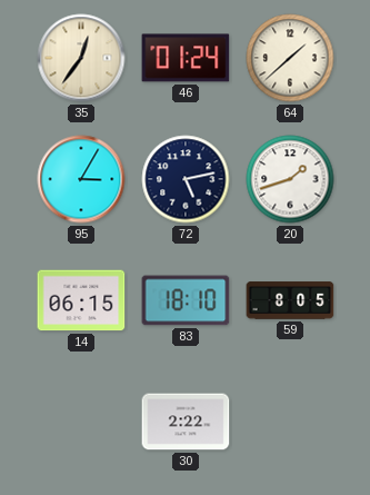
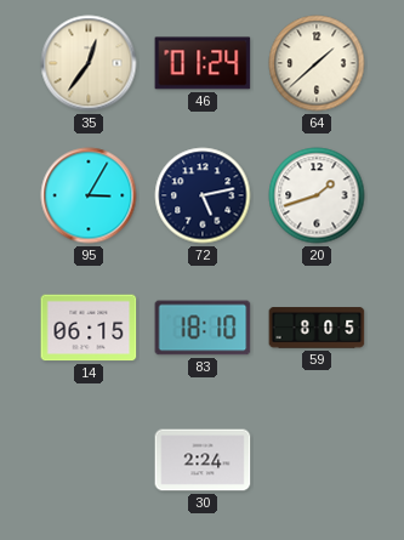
30: 2:22 -> 2:24
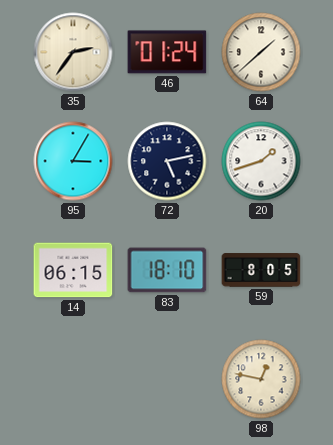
35: 12:36 -> 2:36
30: 2:24 -> none
98: none -> 12:47
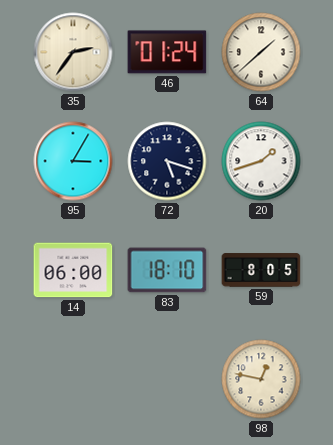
72: 5:13 -> 5:18
14: 06:15 -> 06:00
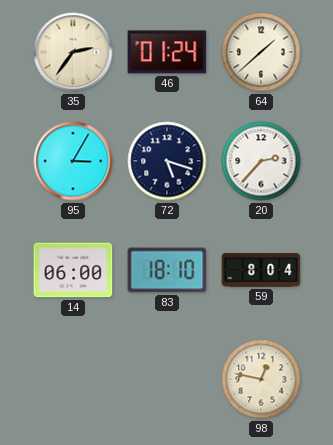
20: 1:42 -> 2:37
59: 8:05 -> 8:04
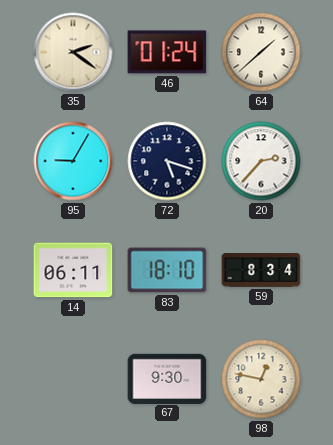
35: 2:36 -> 2:21
95: 3:05 -> 9:05
14: 06:00 -> 06:11
59: 8:04 -> 8:34
67: none -> 9:30
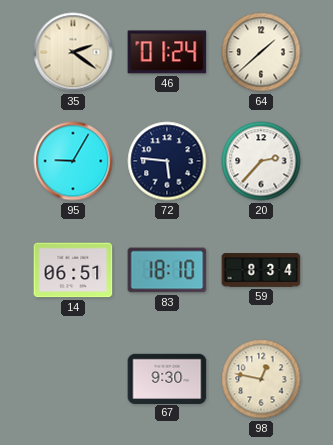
72: 5:18 -> 5:46
14: 06:11 -> 06:51
